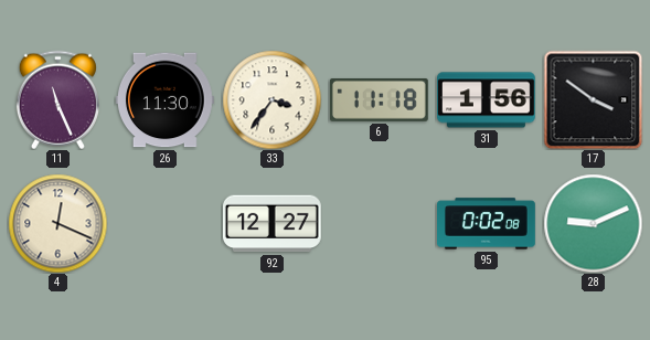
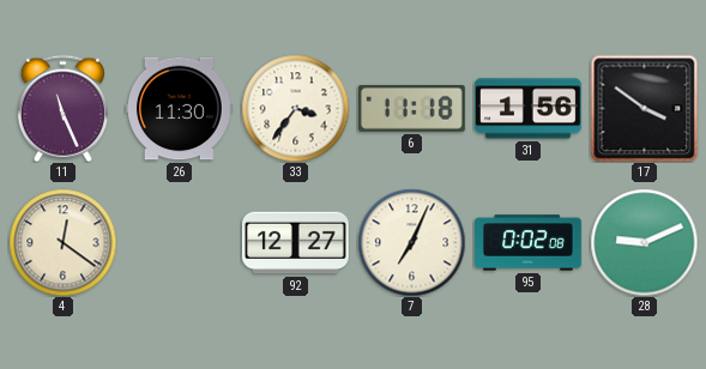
4: 12:19 -> 12:21
7: none -> 7:04
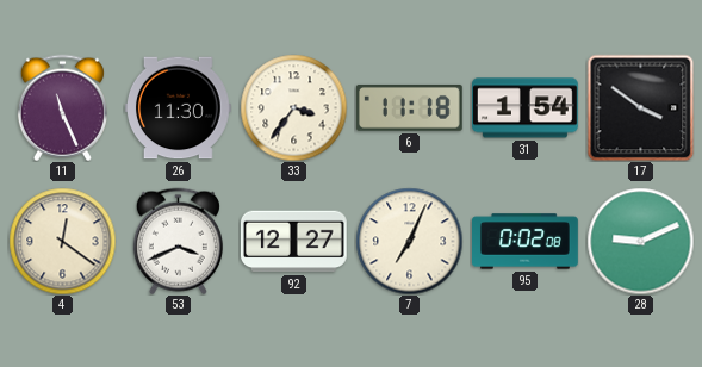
31: 1:56 -> 1:54
53: none -> 3:41
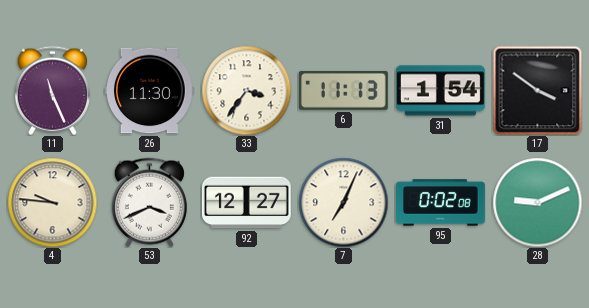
6: 11:18 -> 11:13
4: 12:21 -> 9:46
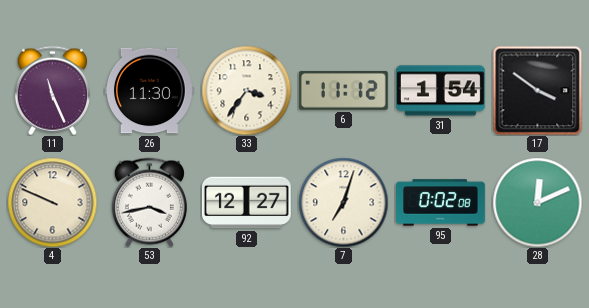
6: 11:13 -> 11:12
4: 9:46 -> 9:49
53: 3:41 -> 3:43
7: 7:04 -> 7:03
28: 9:11 -> 12:11
